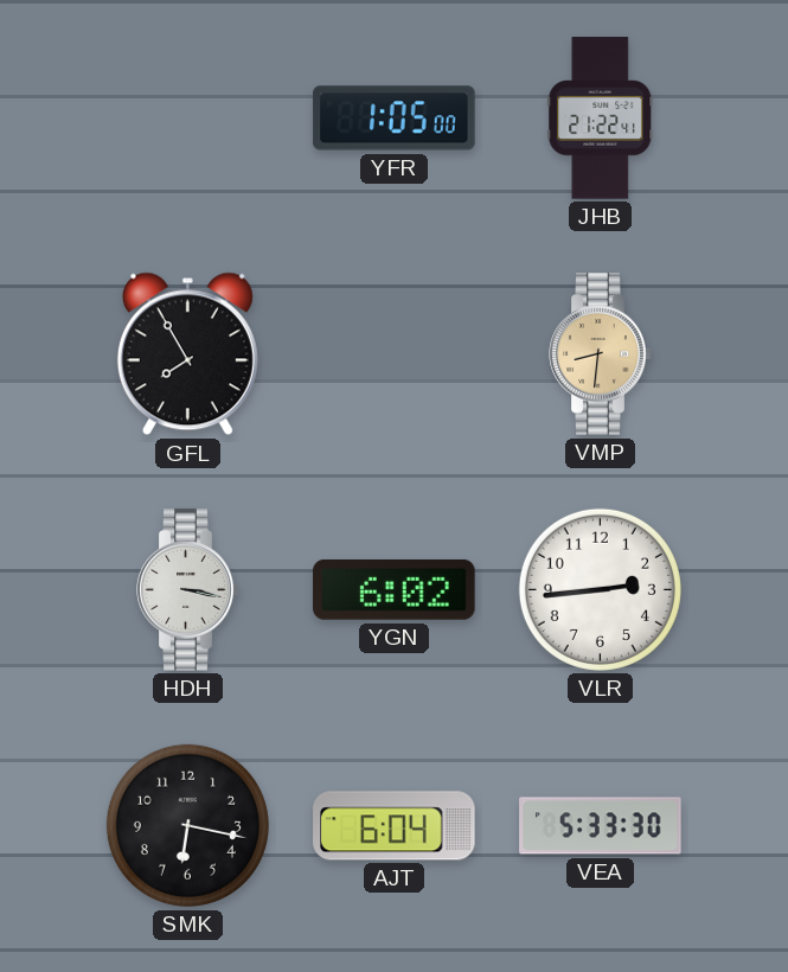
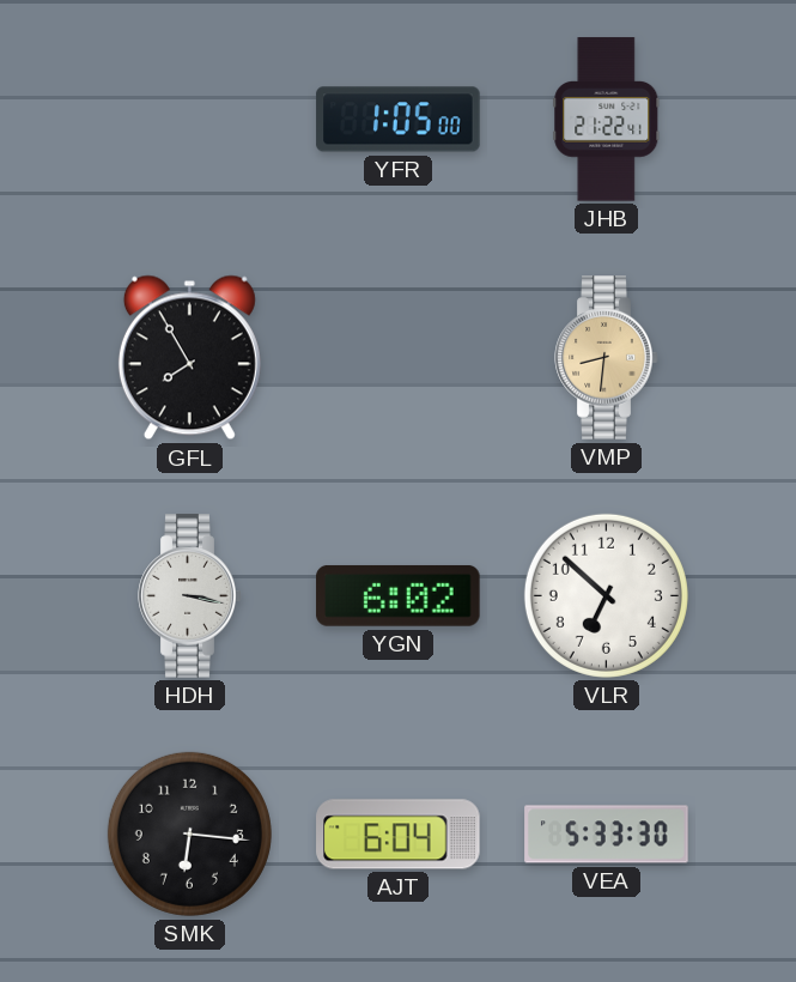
VLR: 2:44 -> 6:52
SMK: 6:17 -> 6:16
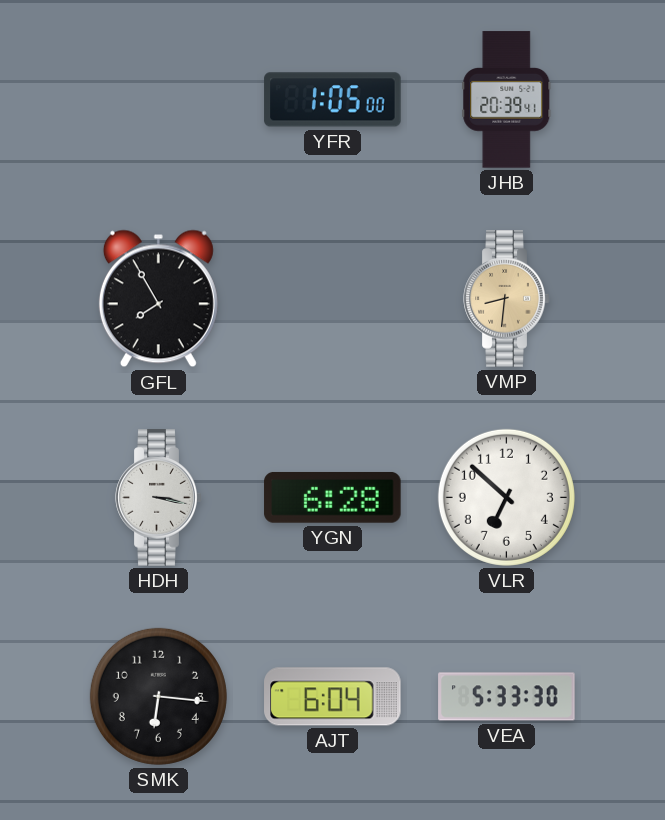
JHB: 21:22 -> 20:39
YGN: 6:02 -> 6:28
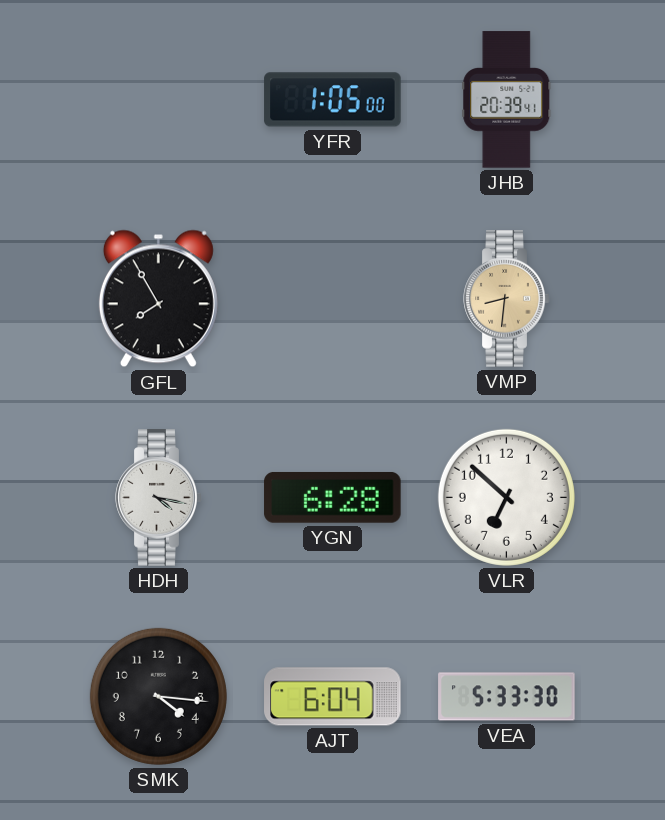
HDH: 3:17 -> 4:17
SMK: 6:16 -> 4:16
